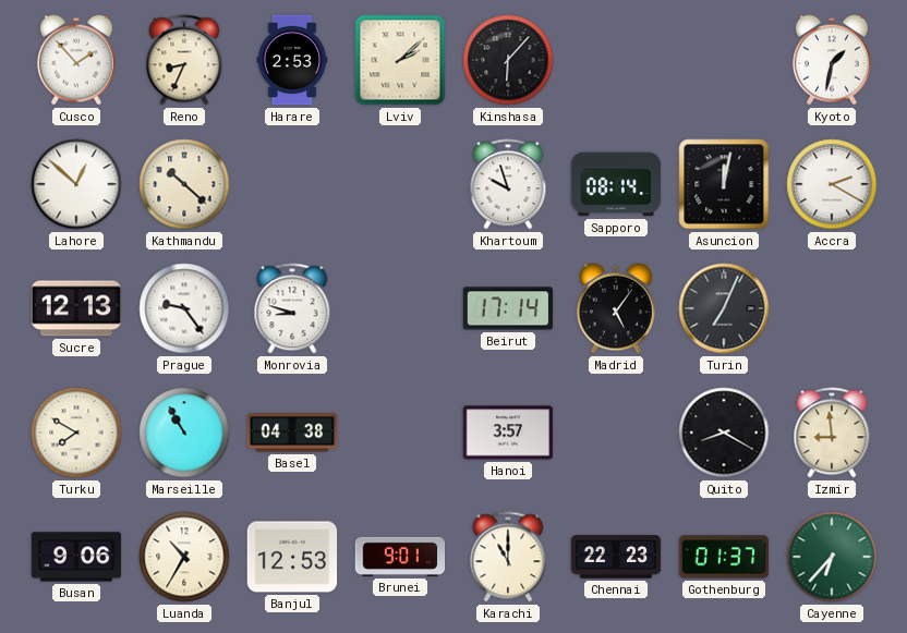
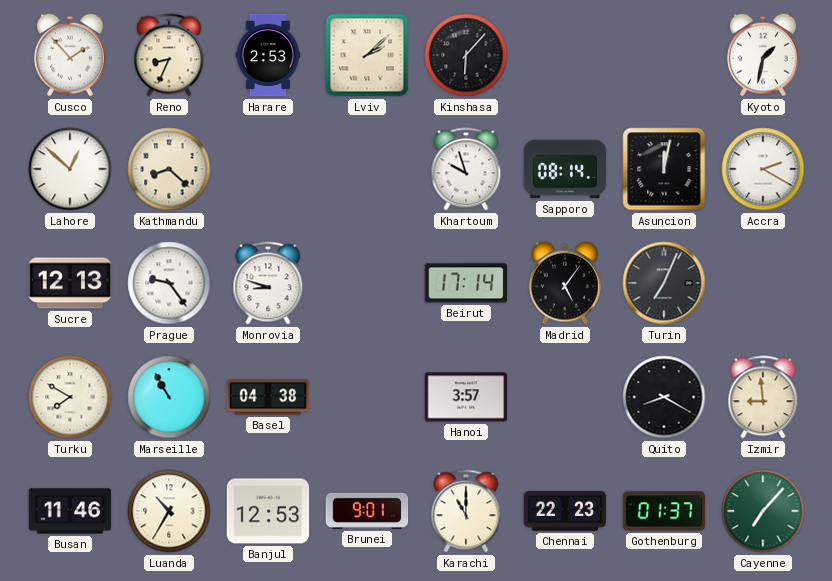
Kathmandu: 10:22 -> 8:22
Busan: 9:06 -> 11:46
Cayenne: 6:37 -> 7:07
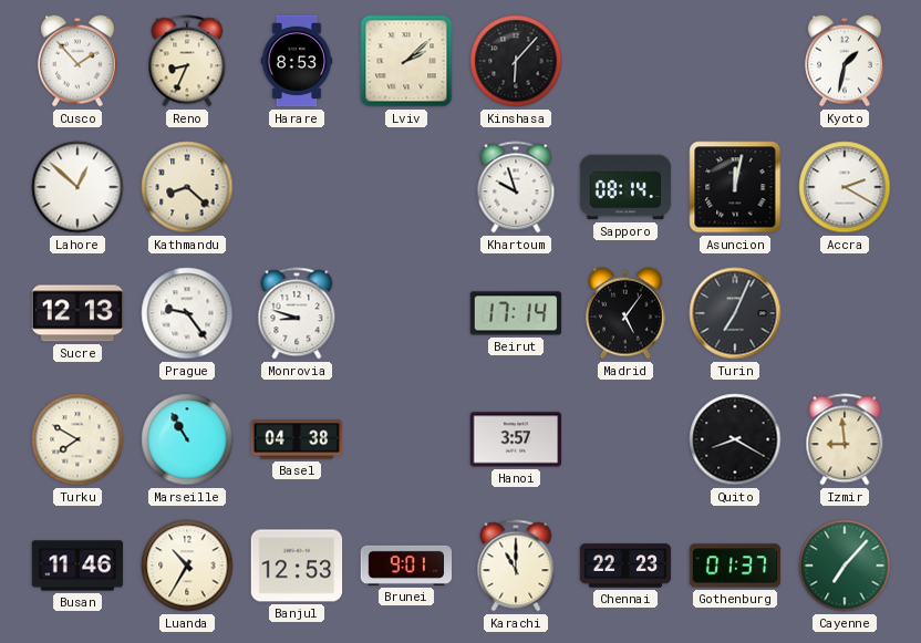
Harare: 2:53 -> 8:53
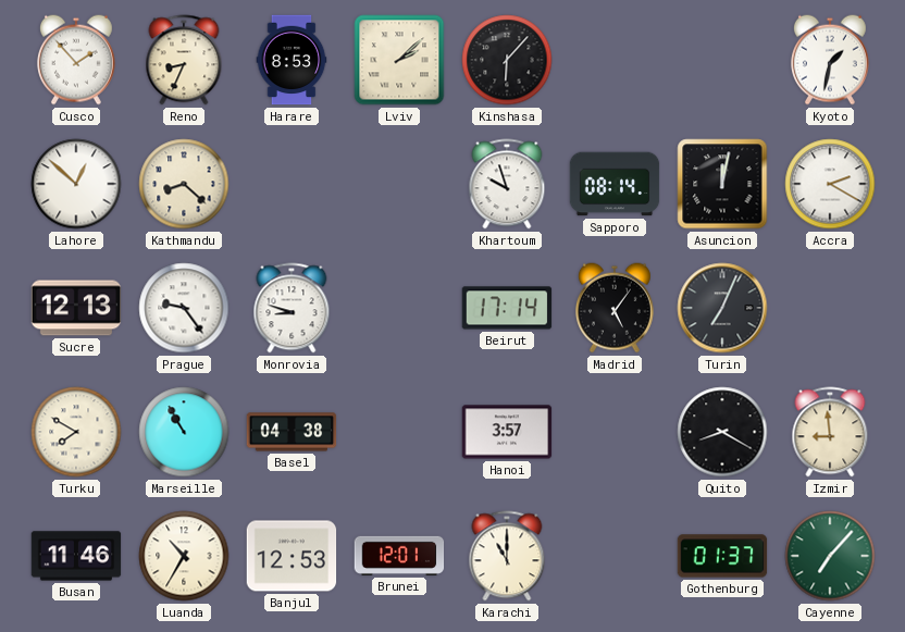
Brunei: 9:01 -> 12:01
Chennai: 22:23 -> none
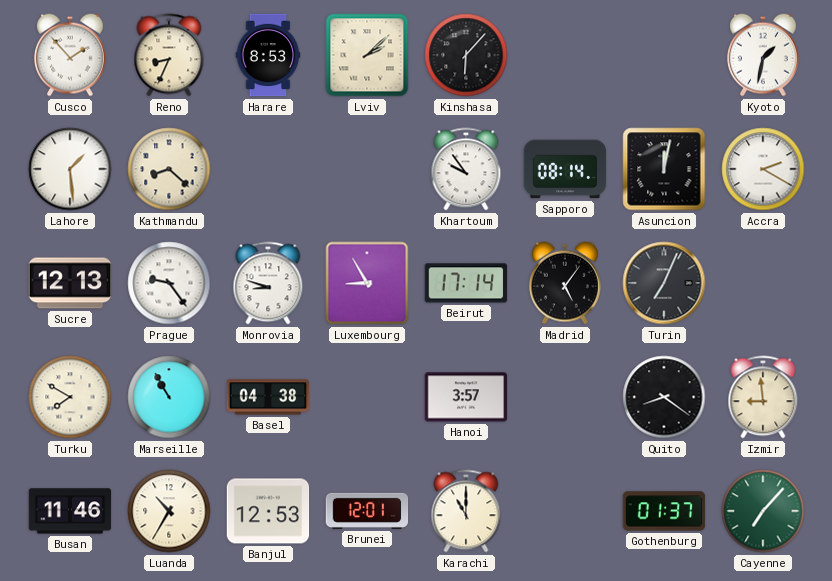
Lahore: 12:52 -> 1:29
Khartoum: 9:57 -> 9:54
Luxembourg: none -> 8:55
Quito: 8:20 -> 8:21
